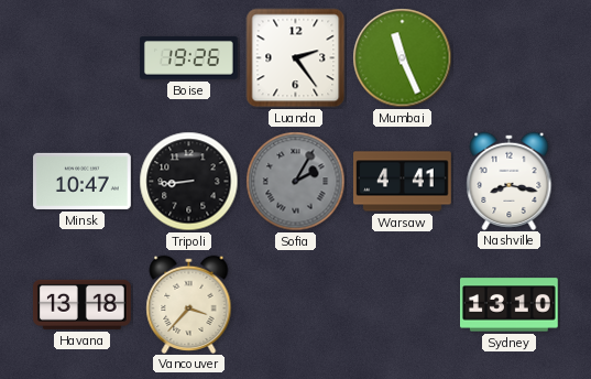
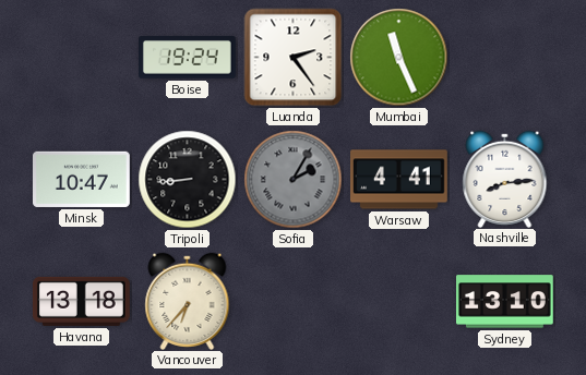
Boise: 19:26 -> 19:24
Nashville: 8:17 -> 8:14
Vancouver: 3:37 -> 6:37
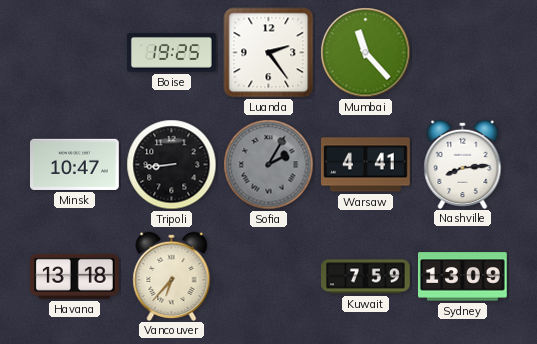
Boise: 19:24 -> 19:25
Mumbai: 11:26 -> 11:23
Kuwait: none -> 7:59
Sydney: 13:10 -> 13:09
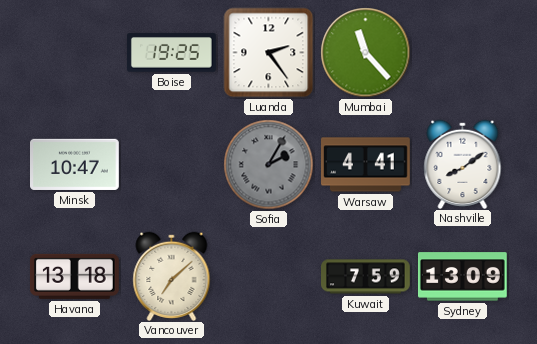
Tripoli: 8:44 -> none
Nashville: 8:14 -> 8:09
Vancouver: 6:37 -> 7:08
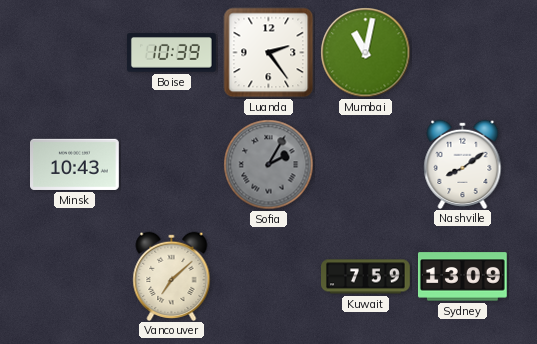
Boise: 19:25 -> 10:39
Mumbai: 11:23 -> 11:02
Minsk: 10:47 -> 10:43
Warsaw: 4:41 -> none
Havana: 13:18 -> none
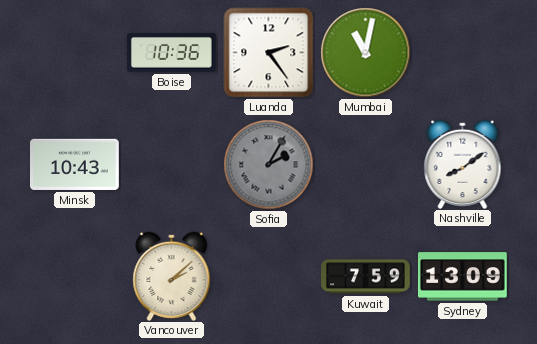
Boise: 10:39 -> 10:36
Vancouver: 7:08 -> 2:08
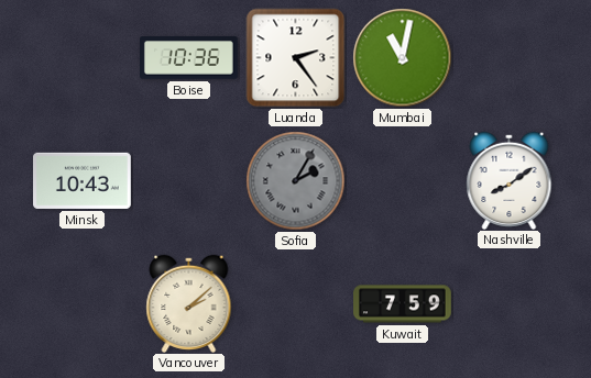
Sydney: 13:09 -> none
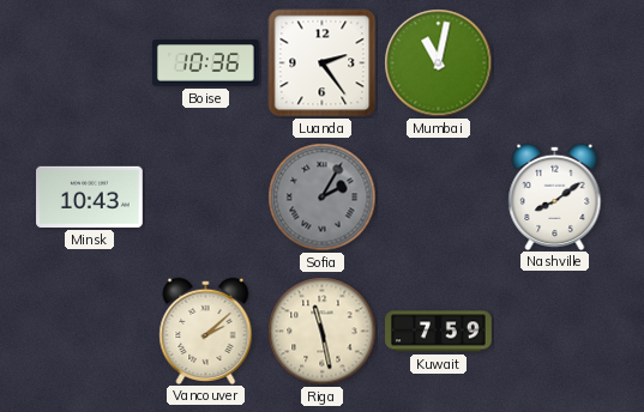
Riga: none -> 11:28
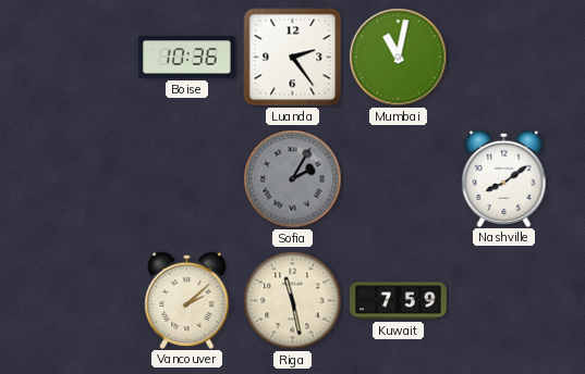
Minsk: 10:43 -> none
